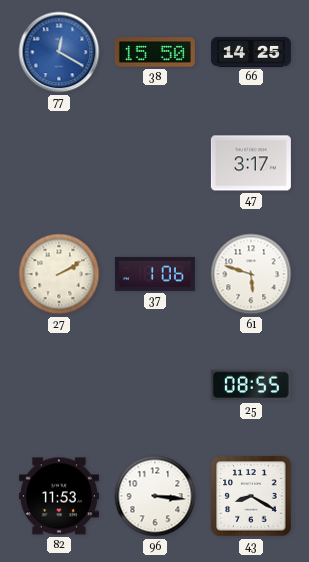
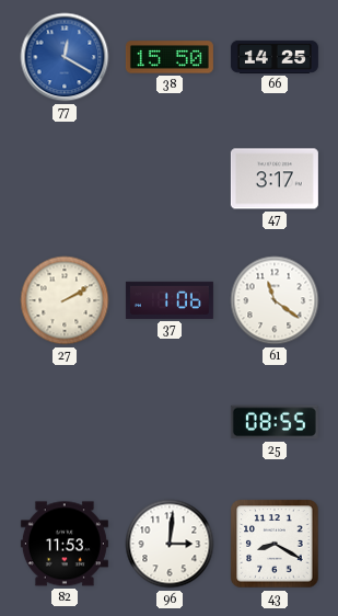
61: 5:48 -> 11:21
96: 3:16 -> 3:01
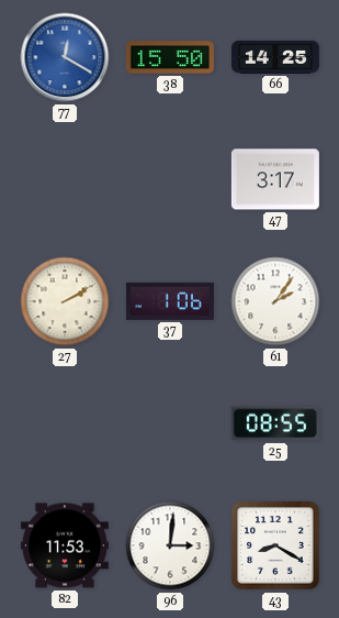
61: 11:21 -> 2:06
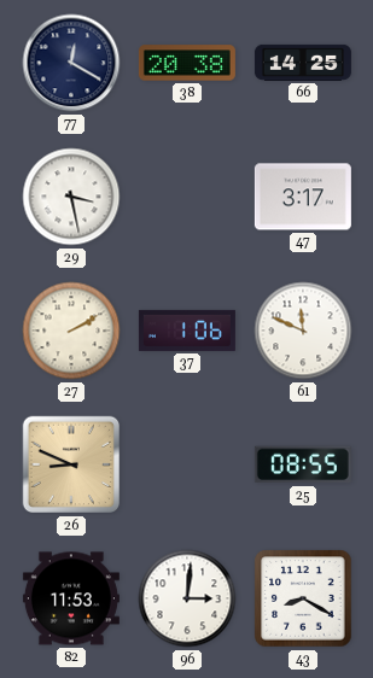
77 dial: blue -> navy
38: 15:50 -> 20:38
29: none -> 3:28
61: 2:06 -> 11:49
26: none -> 8:49
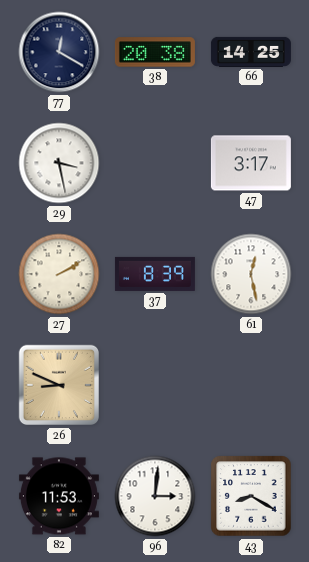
37: 1:06 -> 8:39
61: 11:49 -> 12:28
25: 08:55 -> none
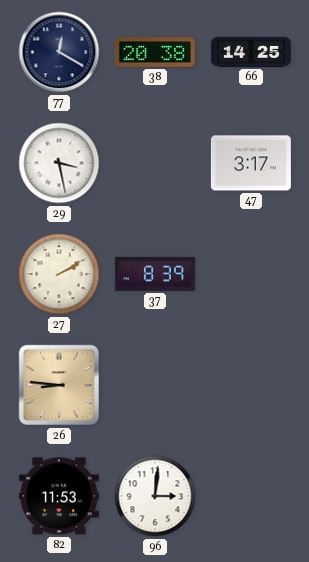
61: 12:28 -> none
26: 8:49 -> 8:46
43: 8:20 -> none
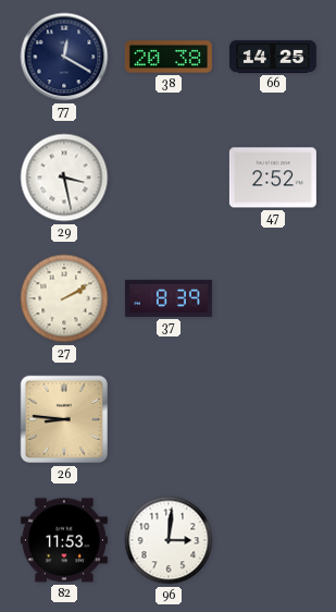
47: 3:17 -> 2:52
